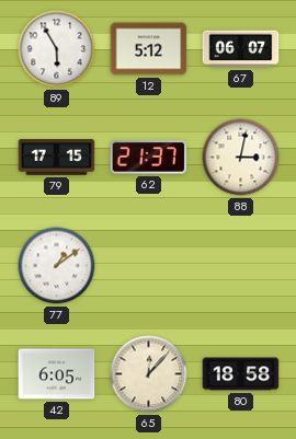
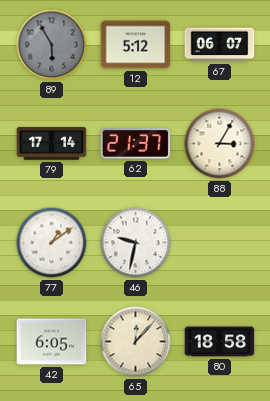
89 dial: white -> grey
79: 17:15 -> 17:14
88: 3:02 -> 3:05
46: none -> 9:32
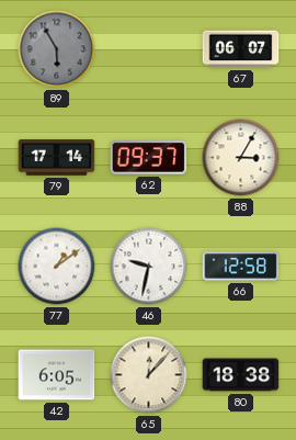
12: 5:12 -> none
62: 21:37 -> 09:37
66: none -> 12:58
80: 18:58 -> 18:38
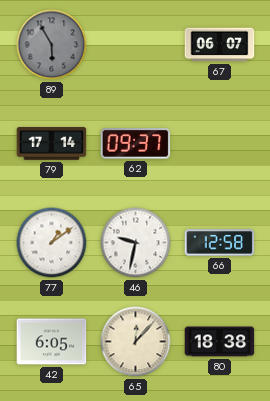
88: 3:05 -> none
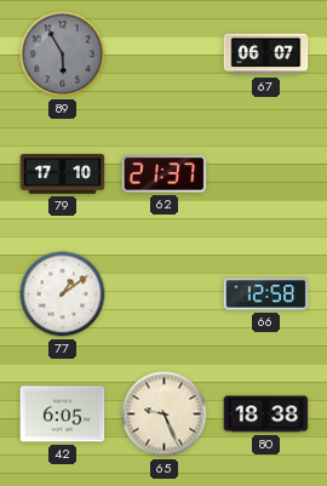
79: 17:14 -> 17:10
62: 09:37 -> 21:37
46: 9:32 -> none
65: 12:07 -> 9:26
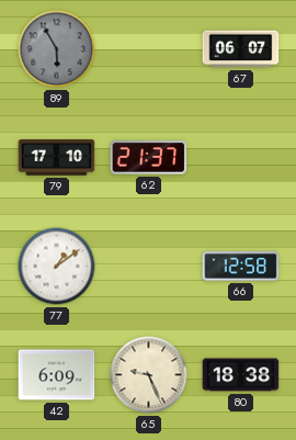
42: 6:05 -> 6:09
